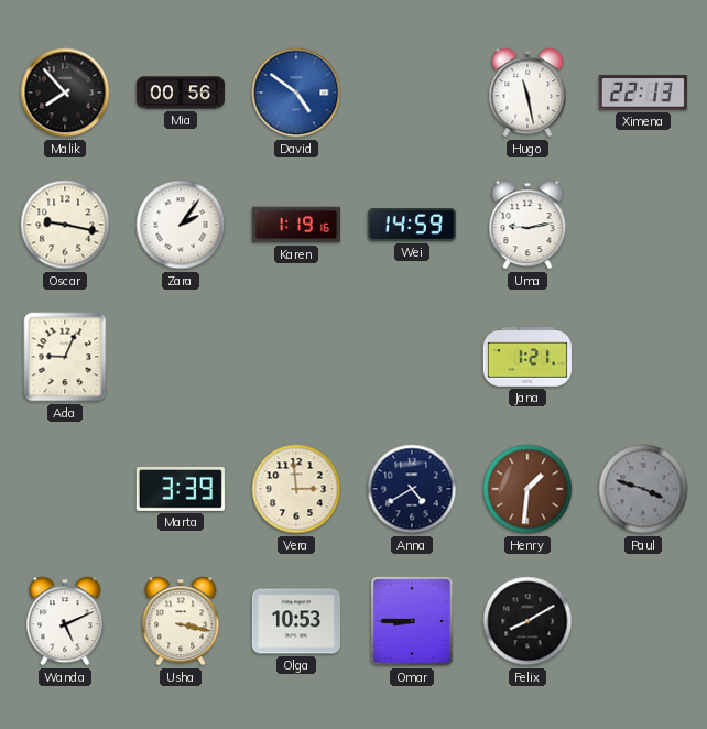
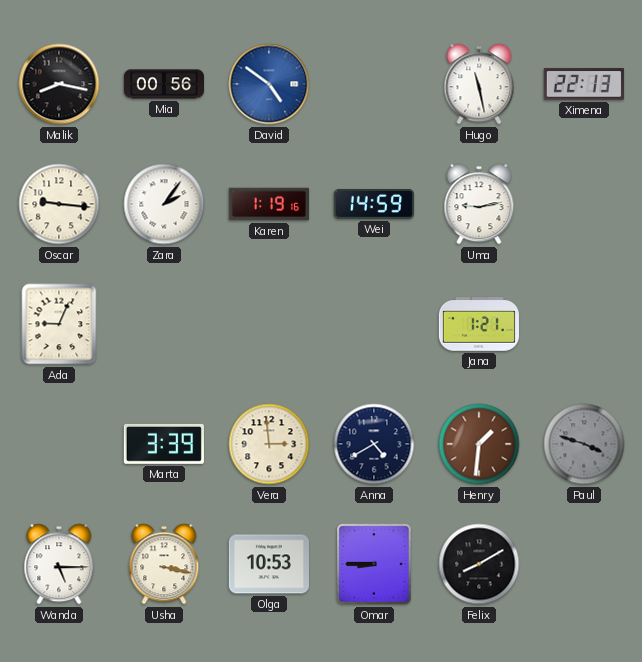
Malik: 7:53 -> 8:17
Oscar: 9:17 -> 9:16
Wanda: 5:11 -> 5:15
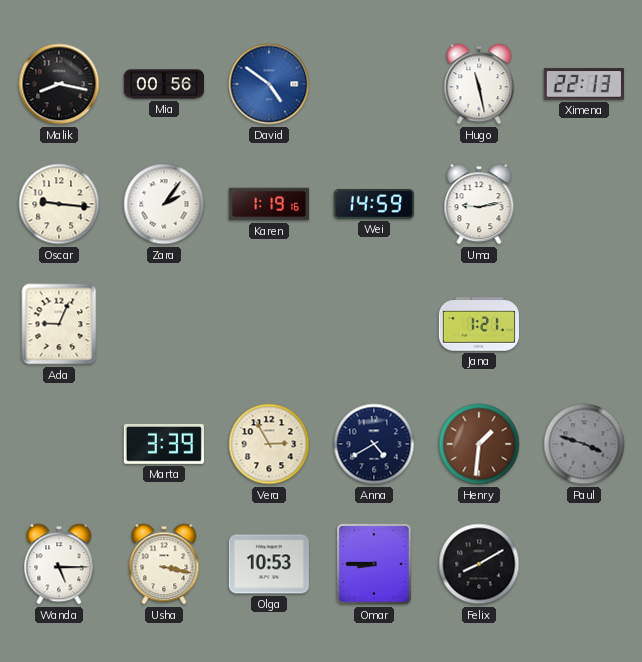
Vera: 2:59 -> 2:55
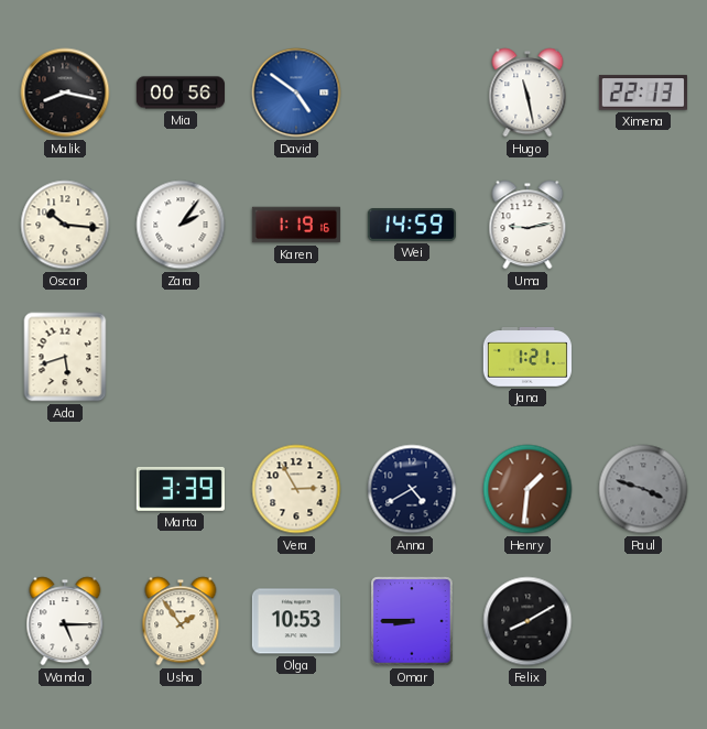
Oscar: 9:16 -> 10:16
Ada: 9:04 -> 5:42
Usha: 3:17 -> 1:54
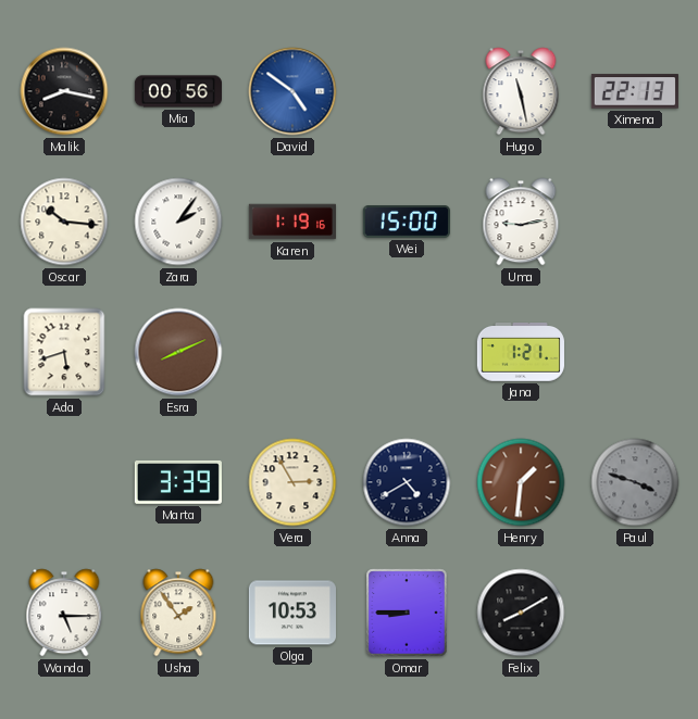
Wei: 14:59 -> 15:00
Esra: none -> 8:11
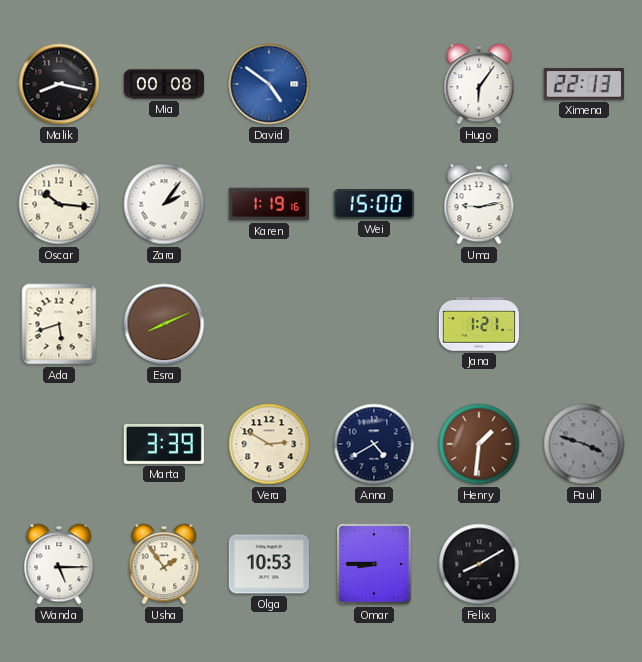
Mia: 00:56 -> 00:08
Hugo: 11:28 -> 6:06
Vera: 2:55 -> 2:50
